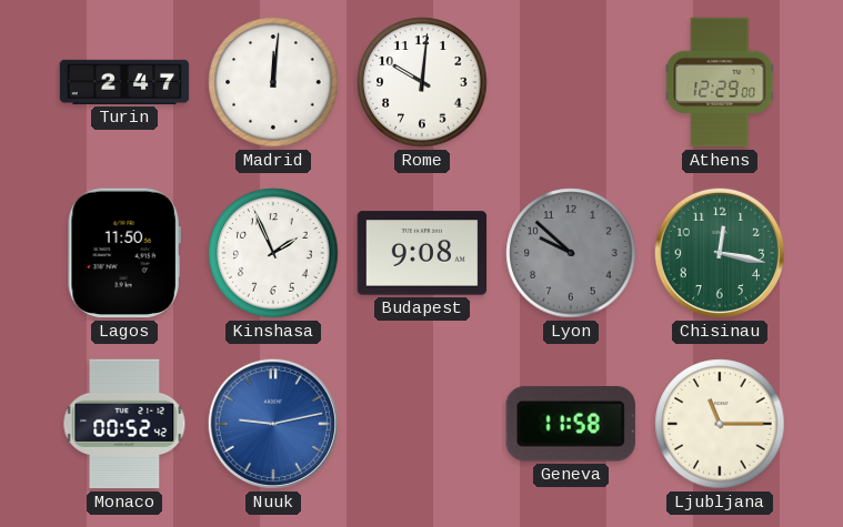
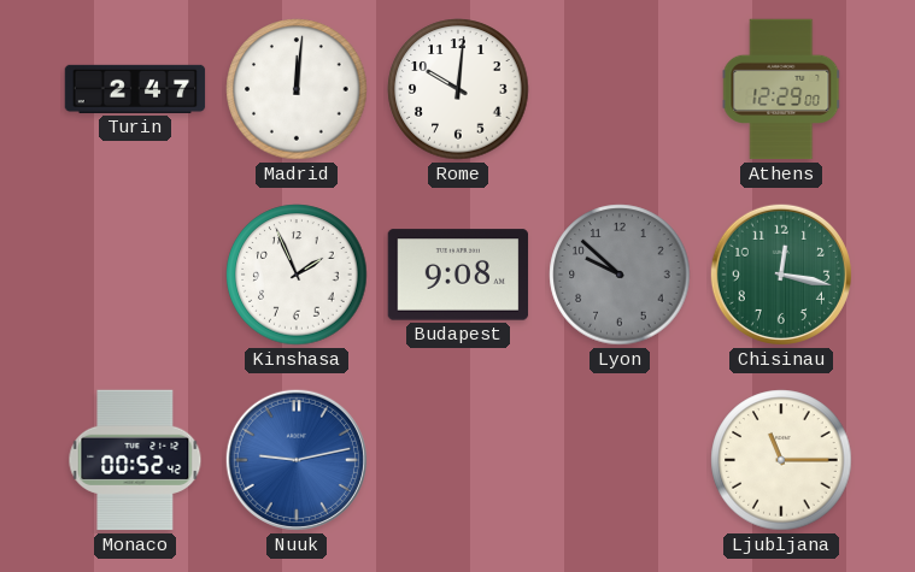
Lagos: 11:50 -> none
Geneva: 11:58 -> none
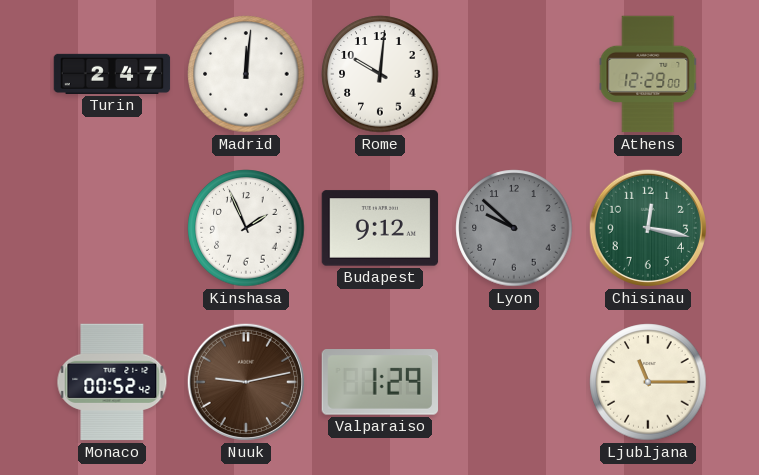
Budapest: 9:08 -> 9:12
Nuuk dial: blue -> brown
Valparaiso: none -> 1:29
